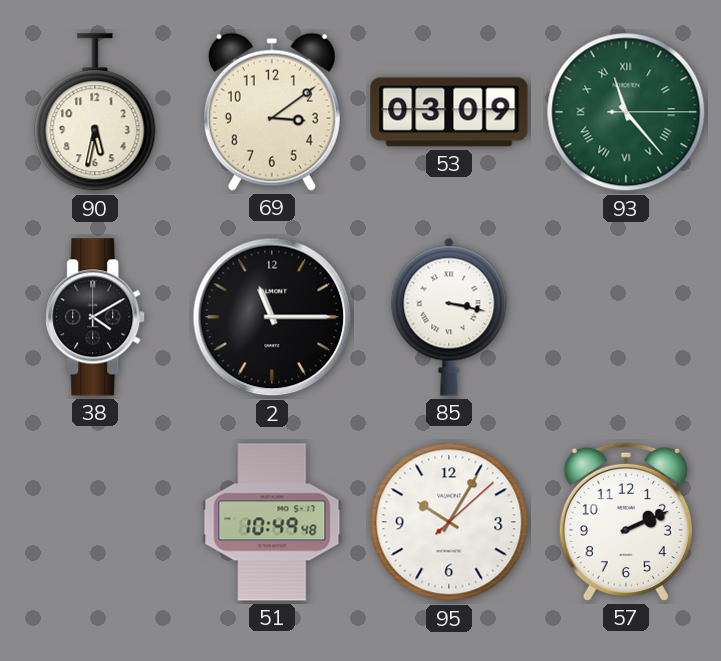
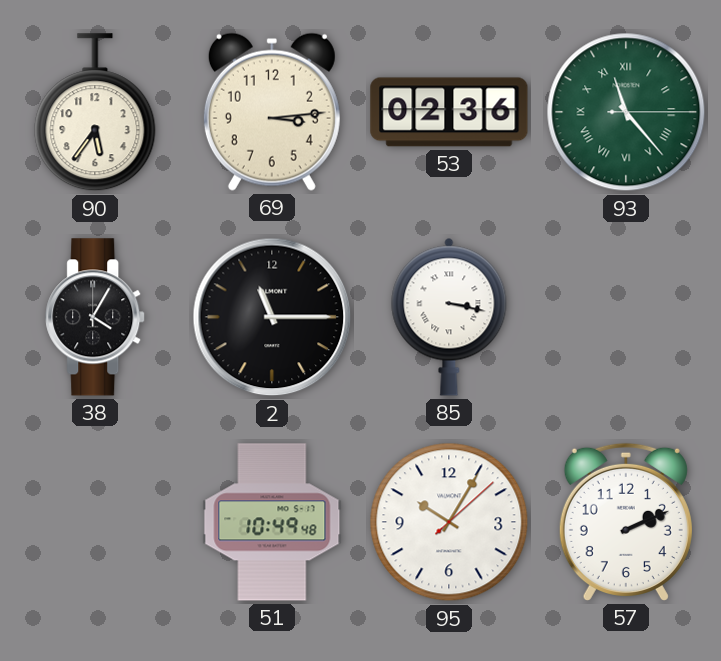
90: 5:32 -> 5:36
69: 3:09 -> 3:14
53: 03:09 -> 02:36
38: 4:10 -> 4:05
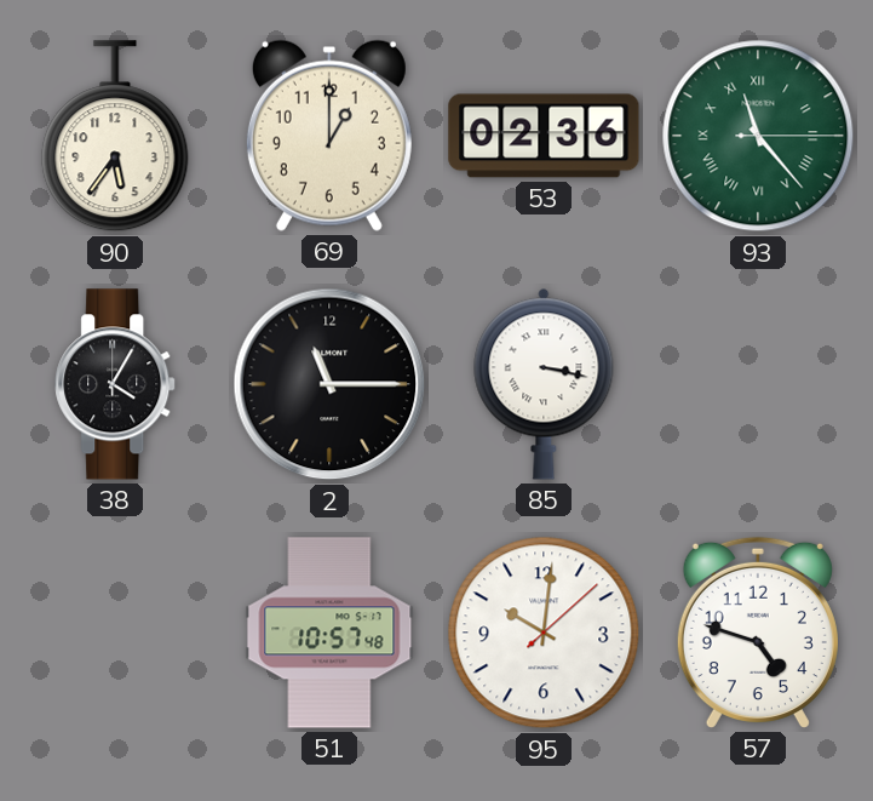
69: 3:14 -> 1:00
51: 10:49 -> 10:57
95: 10:05 -> 10:01
57: 2:11 -> 4:48
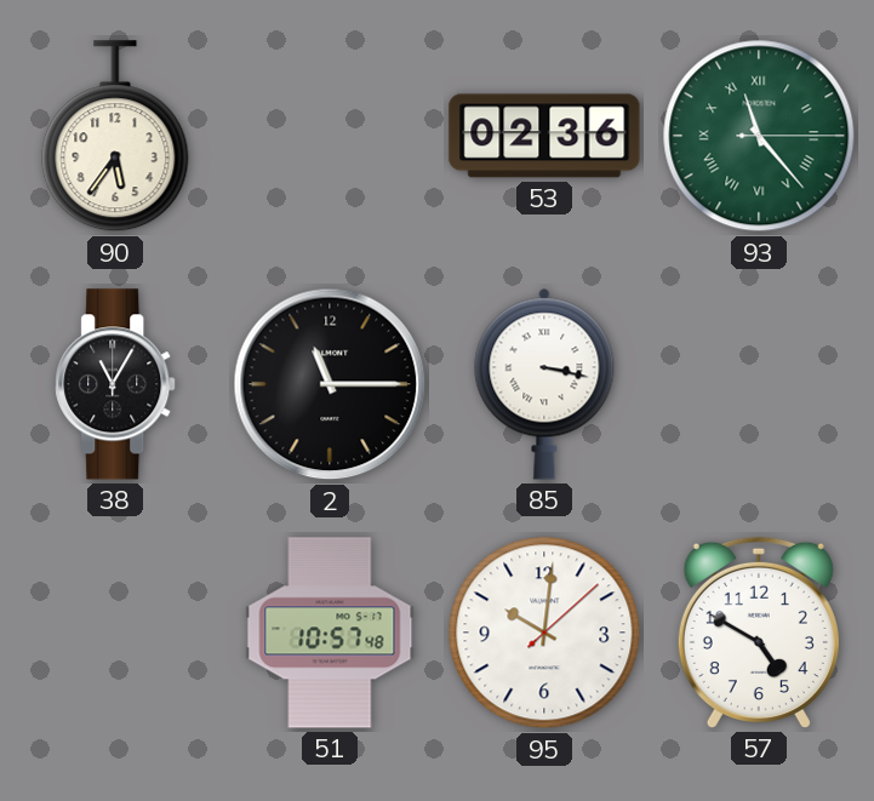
69: 1:00 -> none
38: 4:05 -> 11:05
57: 4:48 -> 4:50
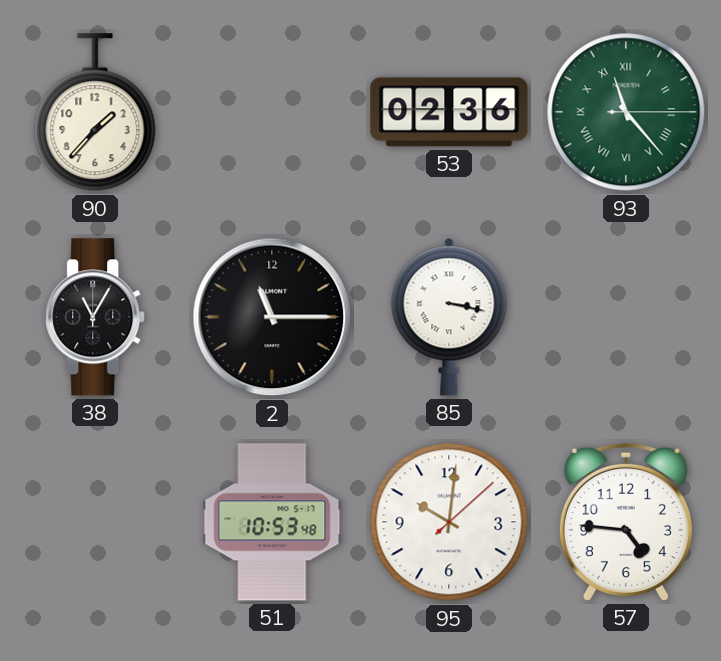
90: 5:36 -> 1:37
51: 10:57 -> 10:53
57: 4:50 -> 4:46
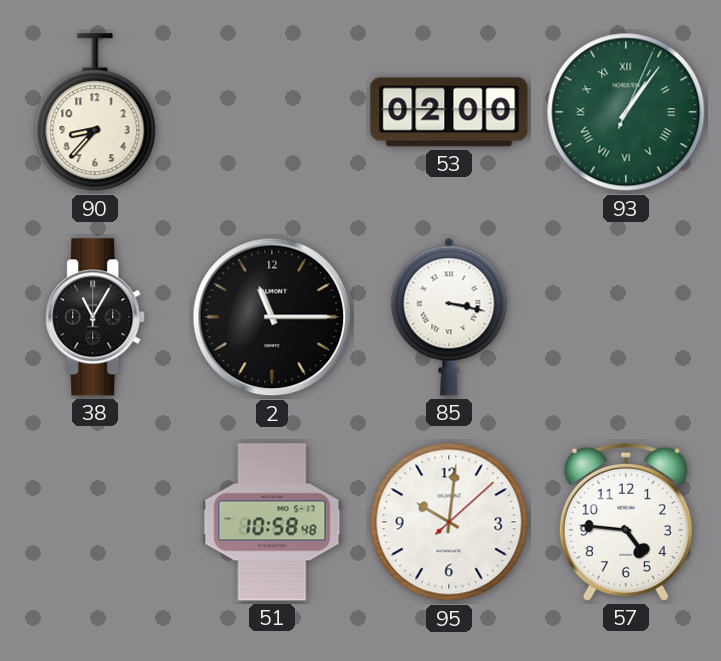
90: 1:37 -> 8:37
53: 02:36 -> 02:00
93: 11:23 -> 1:06
51: 10:53 -> 10:58
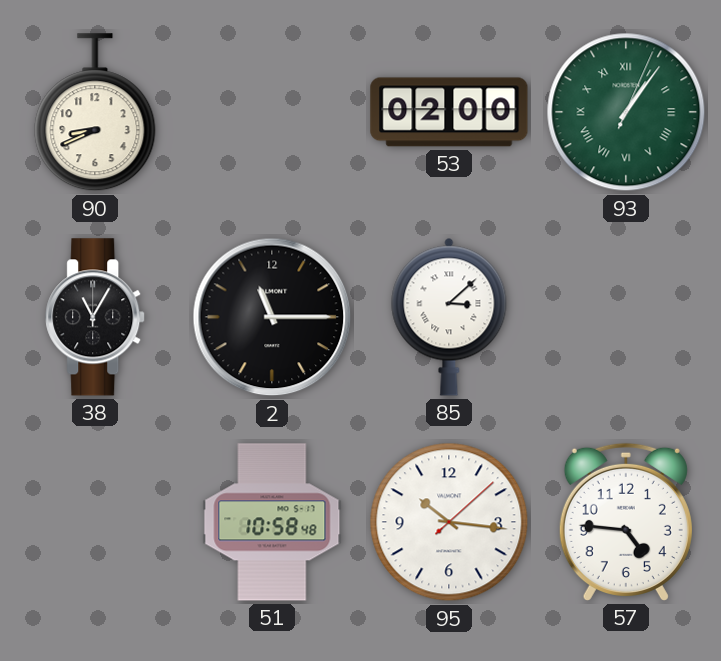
90: 8:37 -> 8:41
85: 3:17 -> 3:08
95: 10:01 -> 10:16
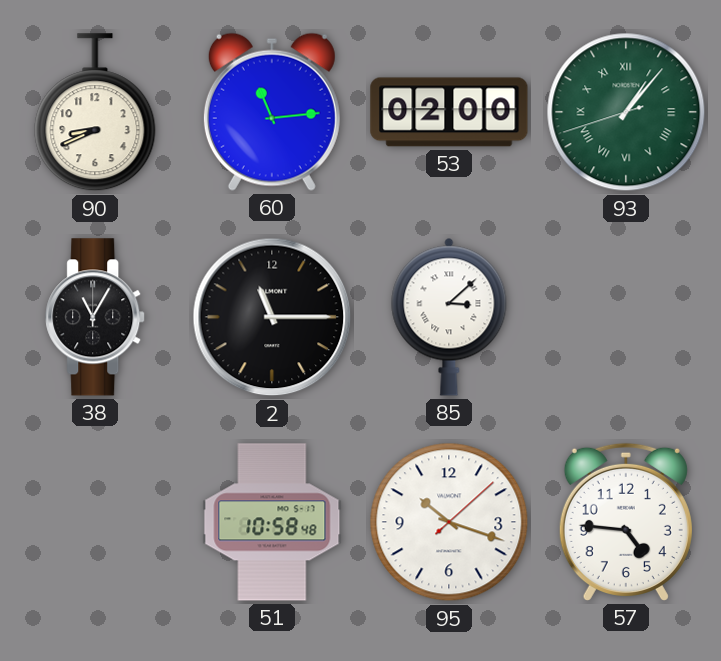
60: none -> 11:14
93: 1:06:04 -> 1:06:42
95: 10:16 -> 10:18
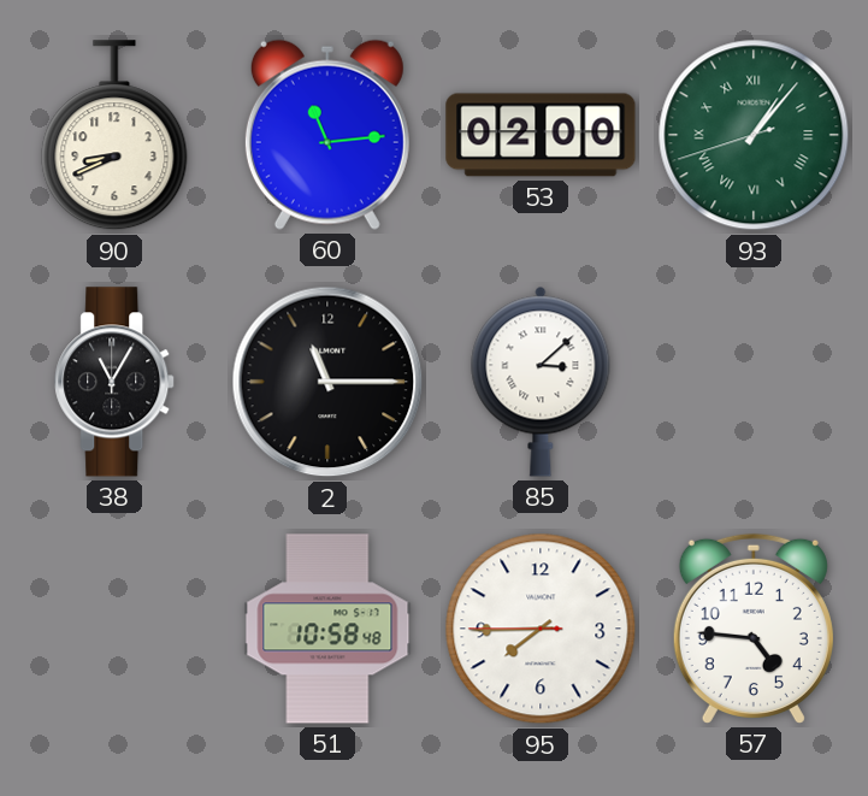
95: 10:18 -> 7:44
